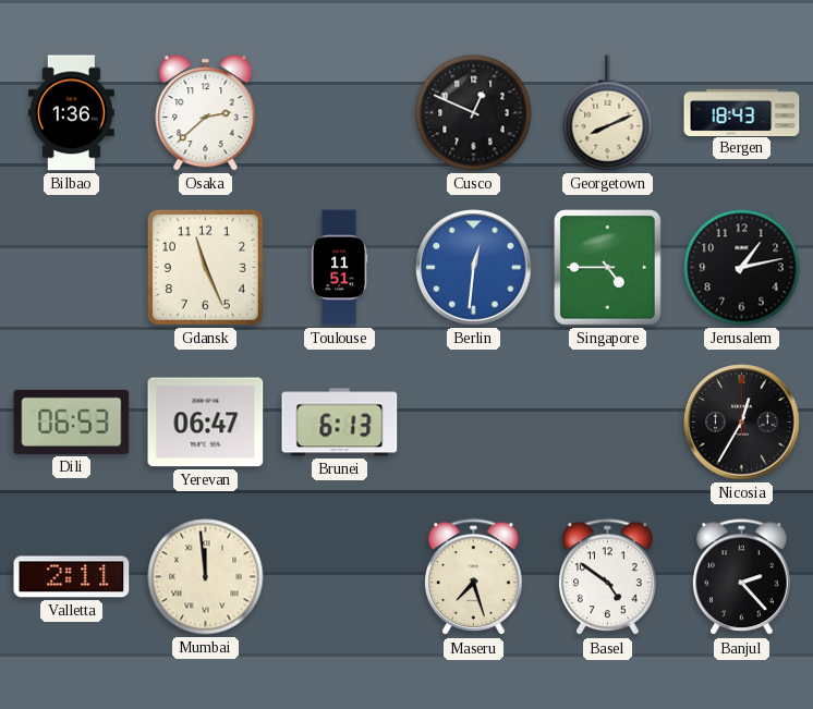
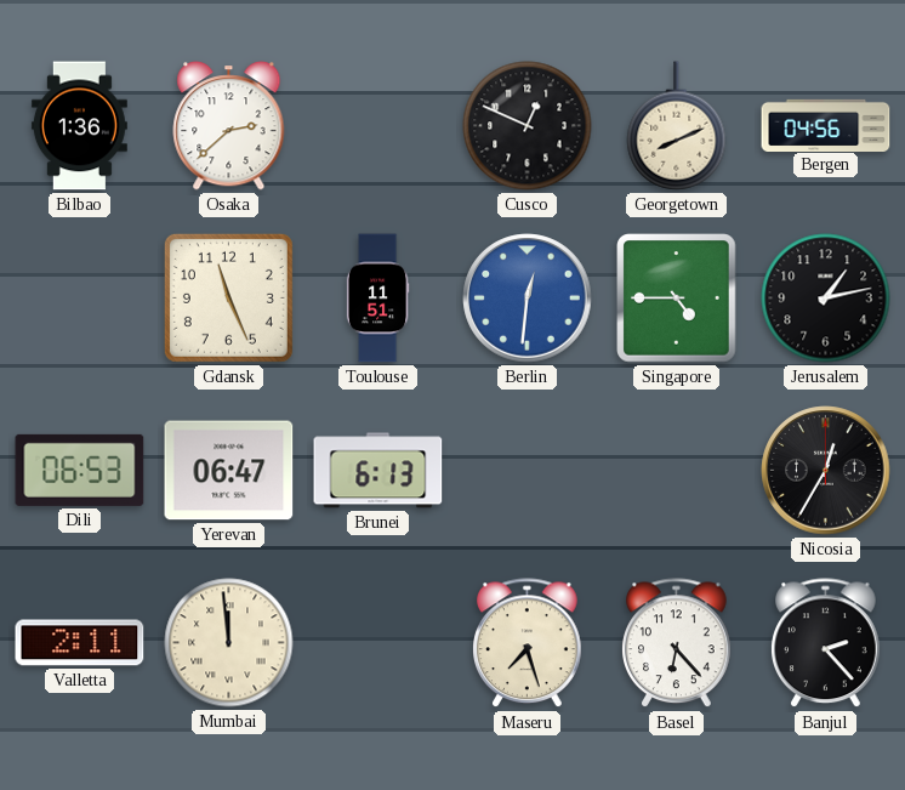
Bergen: 18:43 -> 04:56
Basel: 4:51 -> 6:23
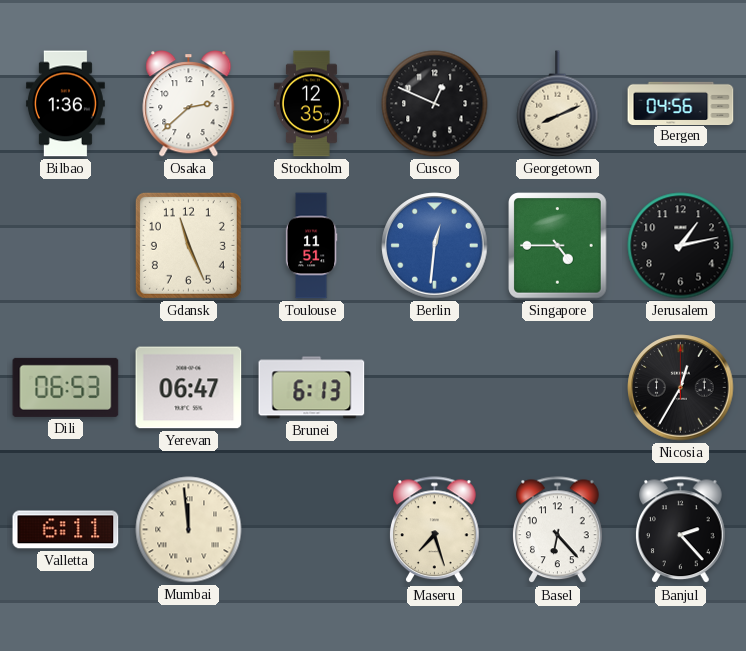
Stockholm: none -> 12:35
Valletta: 2:11 -> 6:11
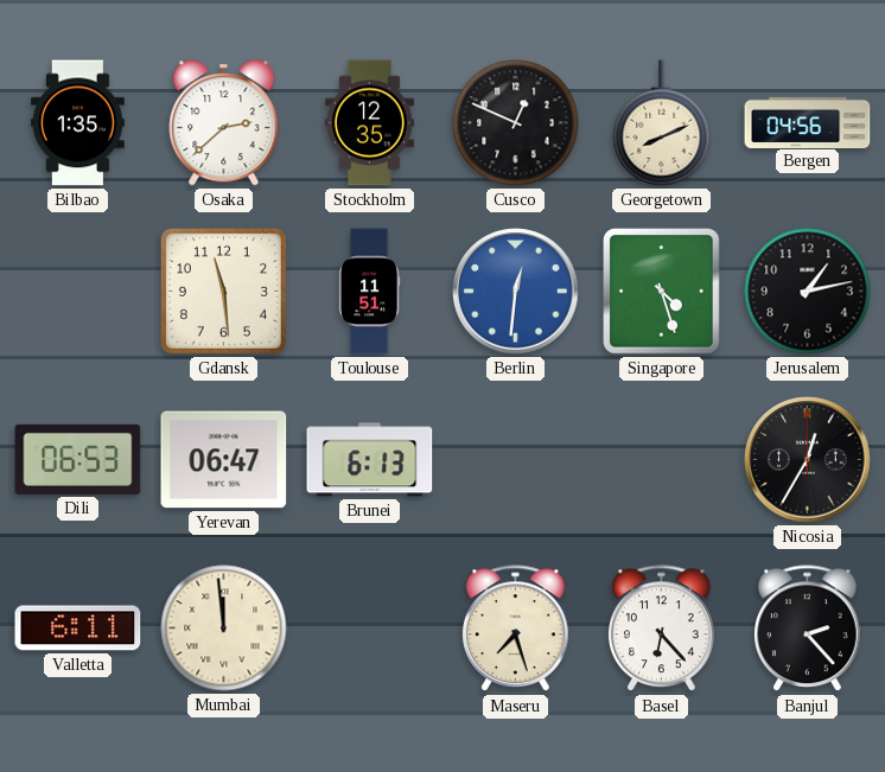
Bilbao: 1:36 -> 1:35
Gdansk: 11:26 -> 11:29
Singapore: 4:45 -> 4:27
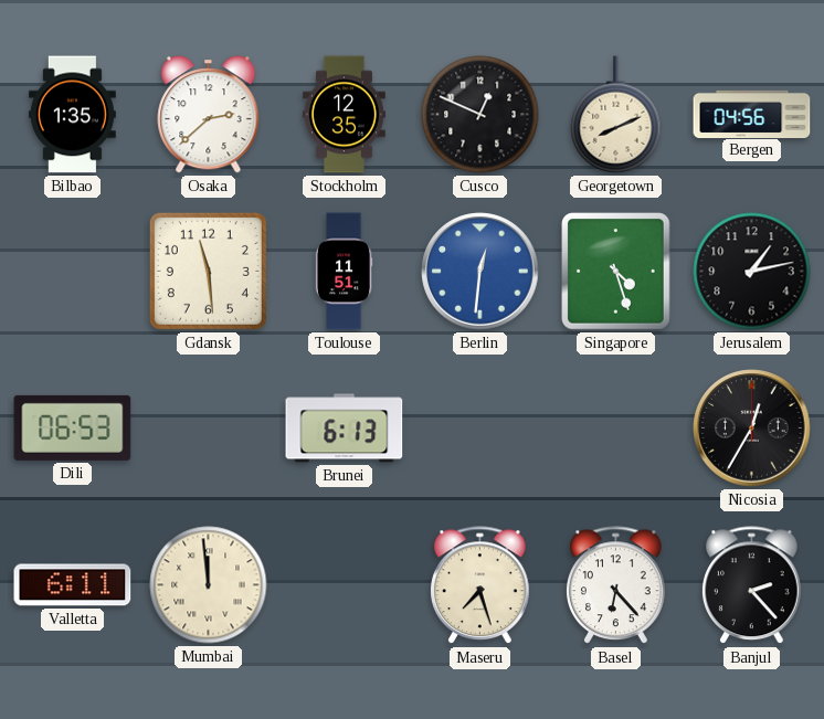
Yerevan: 06:47 -> none
